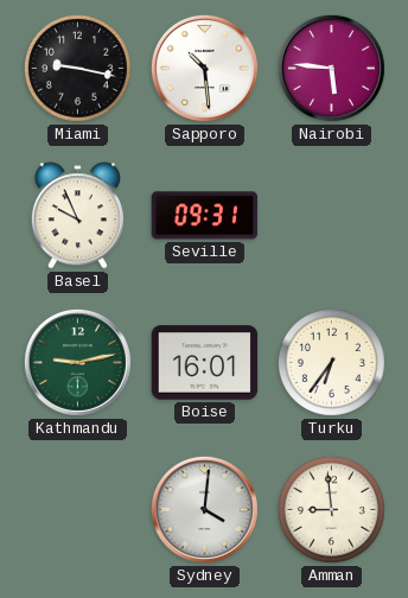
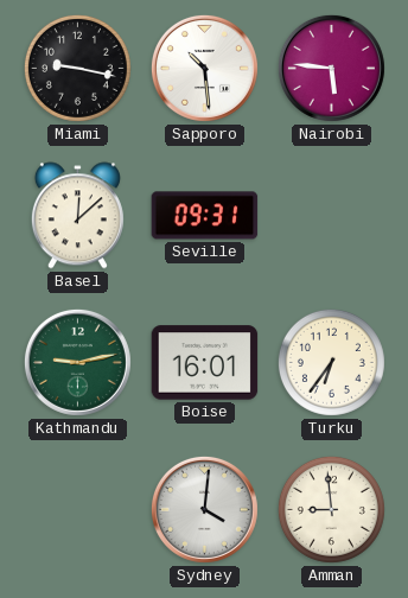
Basel: 9:56 -> 12:08
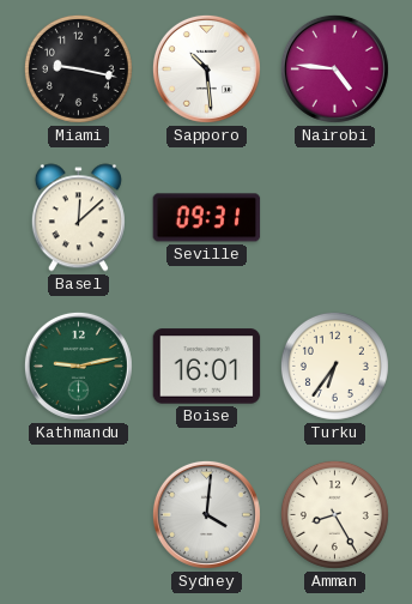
Nairobi: 5:46 -> 4:46
Amman: 8:59 -> 8:25
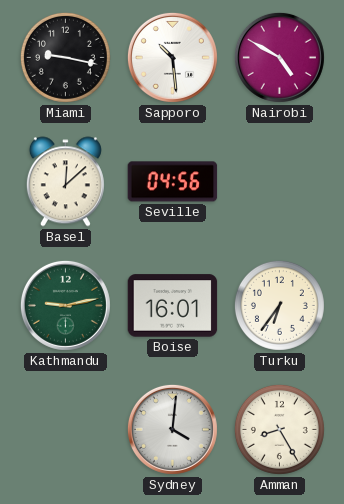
Nairobi: 4:46 -> 4:50
Seville: 09:31 -> 04:56
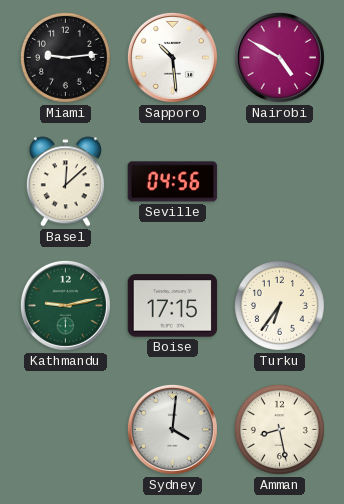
Miami: 9:17 -> 9:14
Boise: 16:01 -> 17:15
Amman: 8:25 -> 8:28
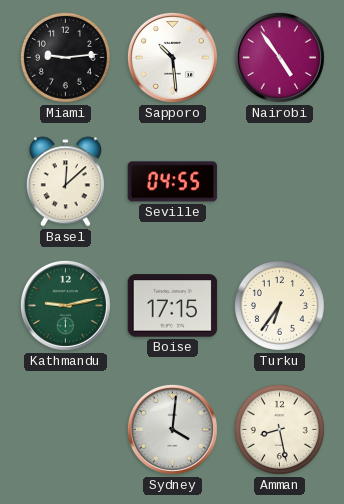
Nairobi: 4:50 -> 4:54
Seville: 04:56 -> 04:55
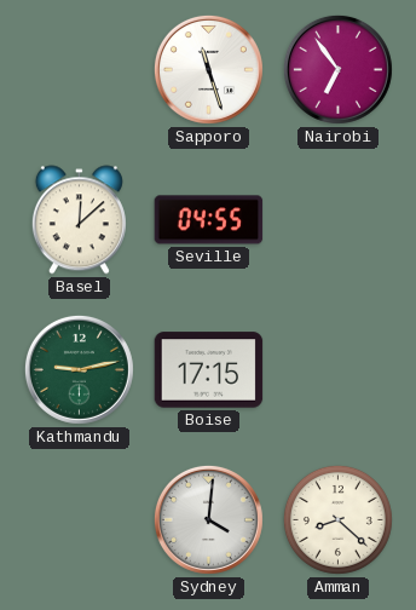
Miami: 9:14 -> none
Sapporo: 10:29 -> 11:27
Nairobi: 4:54 -> 6:54
Turku: 6:36 -> none
Amman: 8:28 -> 8:22
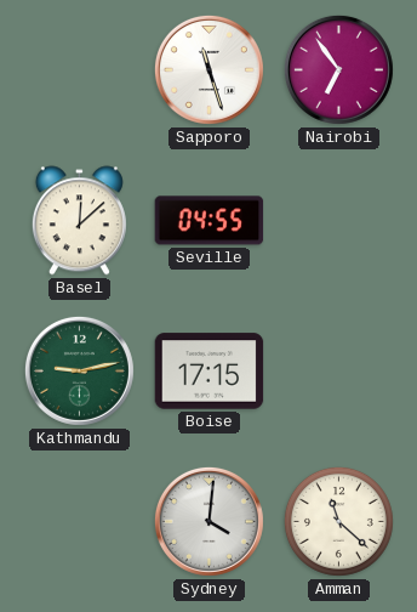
Amman: 8:22 -> 11:22
